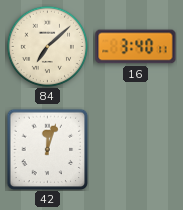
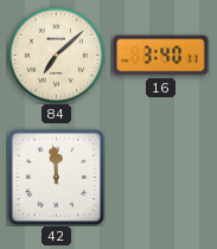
42: 12:03 -> 11:59
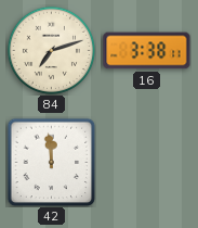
84: 7:08 -> 7:12
16: 3:40 -> 3:38
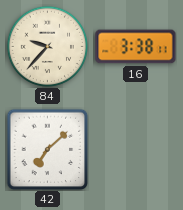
84: 7:12 -> 9:37
42: 11:59 -> 7:08
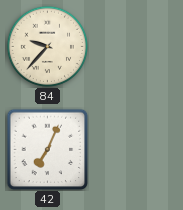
16: 3:38 -> none
42: 7:08 -> 7:04
